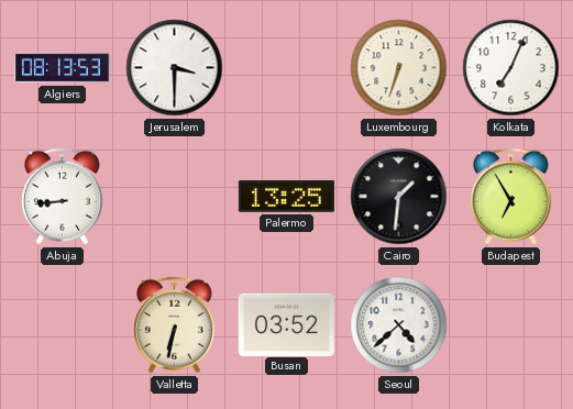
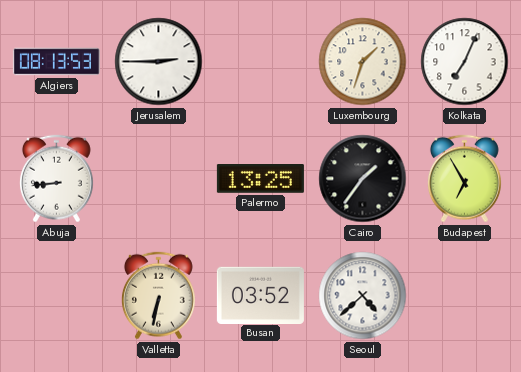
Jerusalem: 3:30 -> 2:45
Luxembourg: 6:33 -> 1:33
Cairo: 1:31 -> 1:36
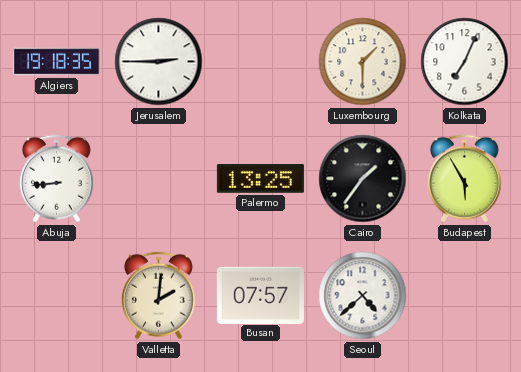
Algiers: 08:13 -> 19:18
Luxembourg: 1:33 -> 1:30
Budapest: 6:55 -> 5:55
Valletta: 6:32 -> 2:01
Busan: 03:52 -> 07:57
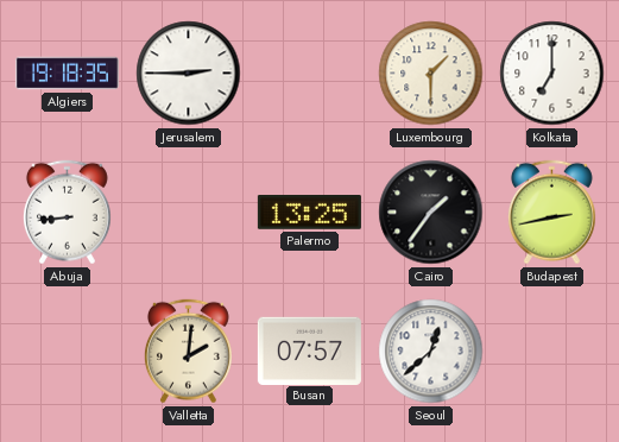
Kolkata: 7:04 -> 7:00
Budapest: 5:55 -> 2:43
Seoul: 4:38 -> 12:38
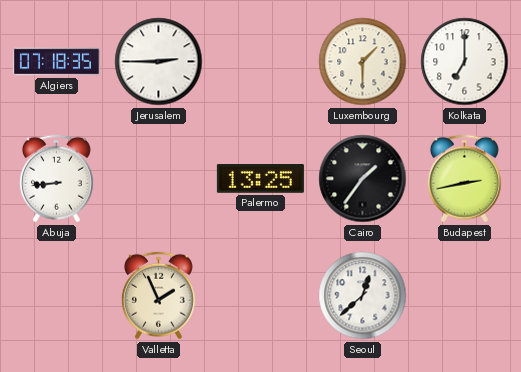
Algiers: 19:18 -> 07:18
Valletta: 2:01 -> 1:56
Busan: 07:57 -> none
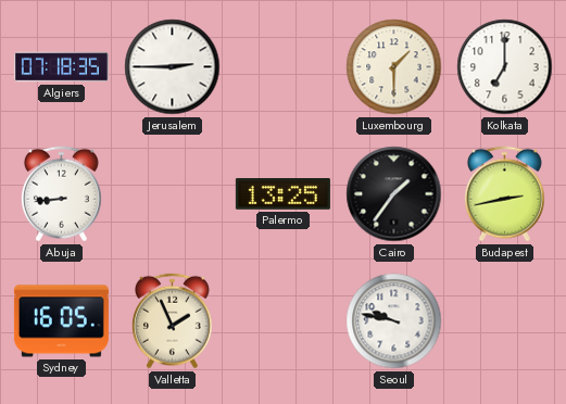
Sydney: none -> 16:05
Seoul: 12:38 -> 9:47
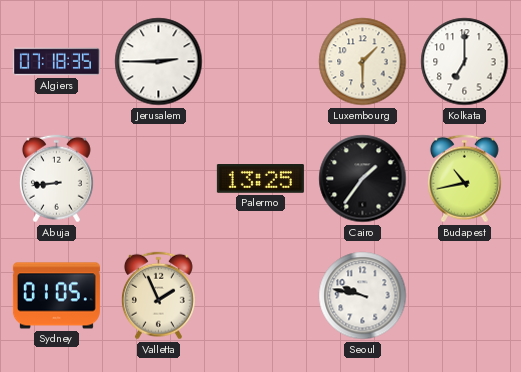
Budapest: 2:43 -> 10:43
Sydney: 16:05 -> 01:05
